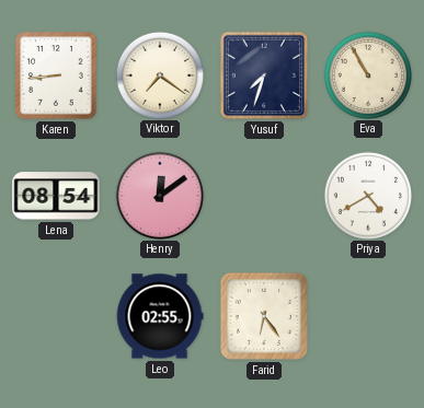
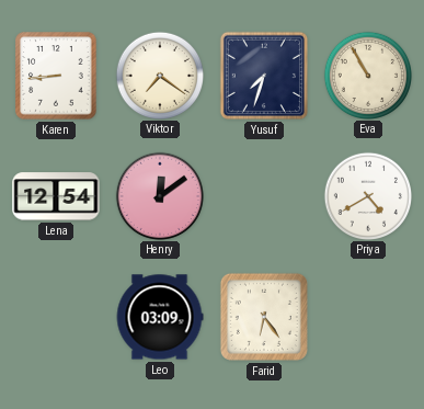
Lena: 08:54 -> 12:54
Leo: 02:55 -> 03:09
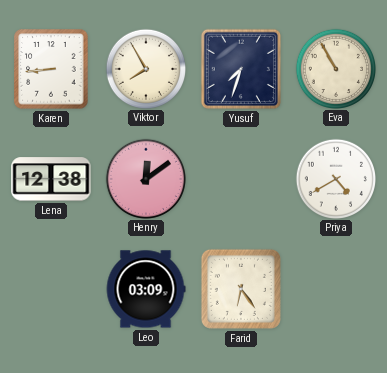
Viktor: 7:21 -> 7:55
Lena: 12:54 -> 12:38
